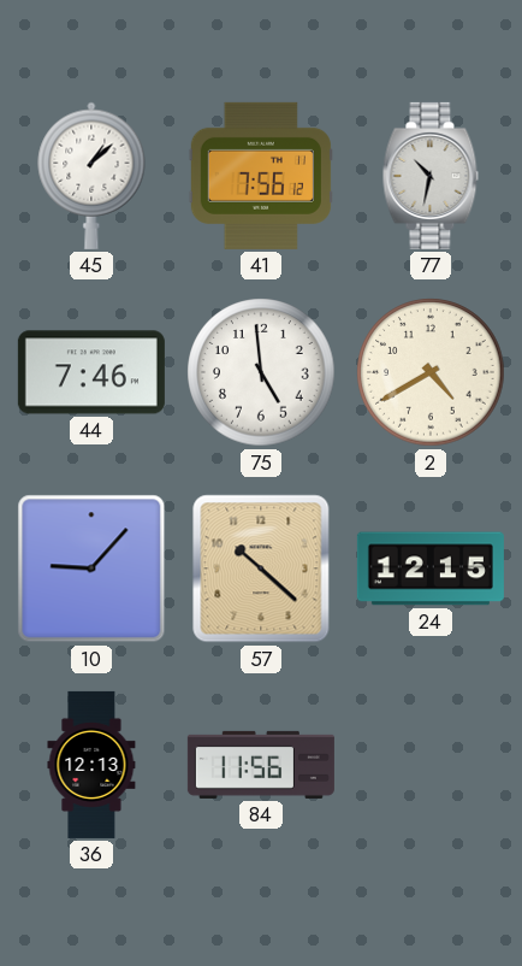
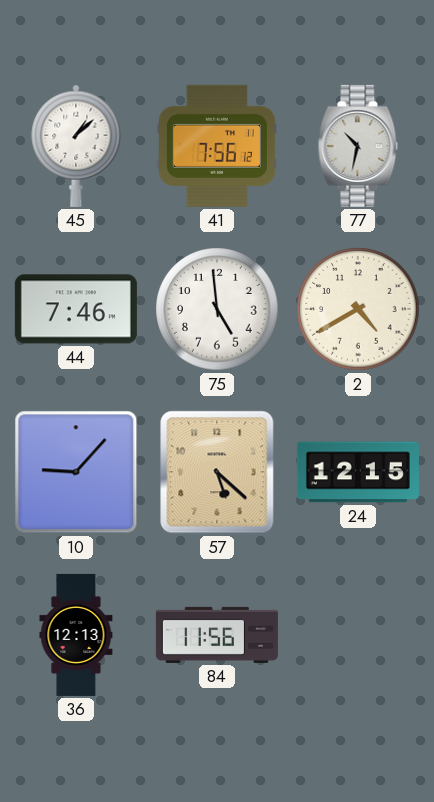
57: 10:22 -> 5:22
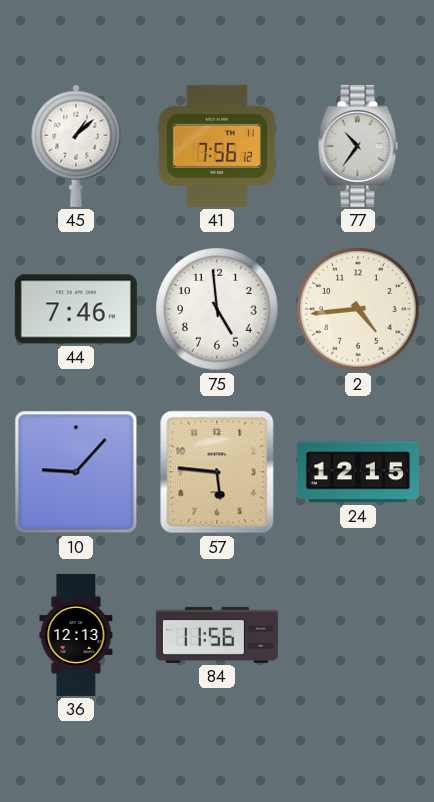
77: 10:32 -> 10:36
2: 4:40 -> 4:44
57: 5:22 -> 5:46
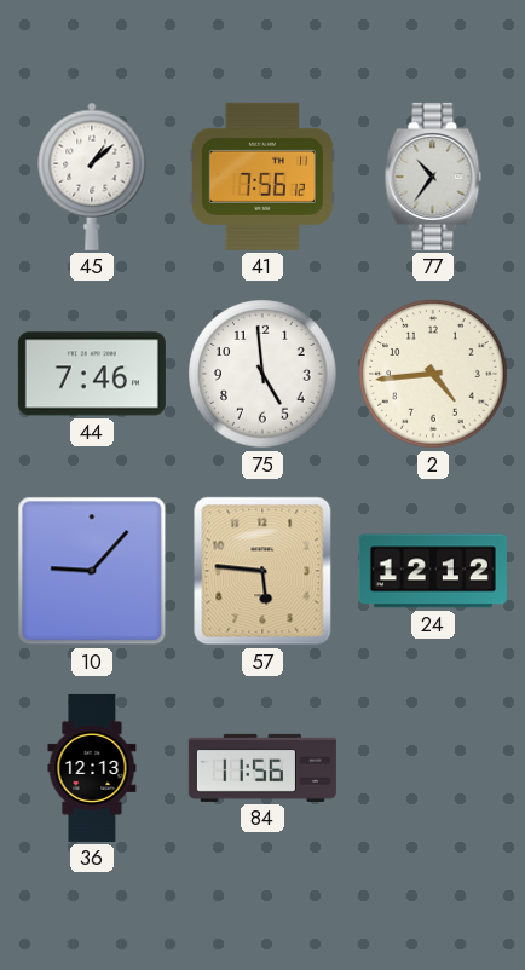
24: 12:15 -> 12:12
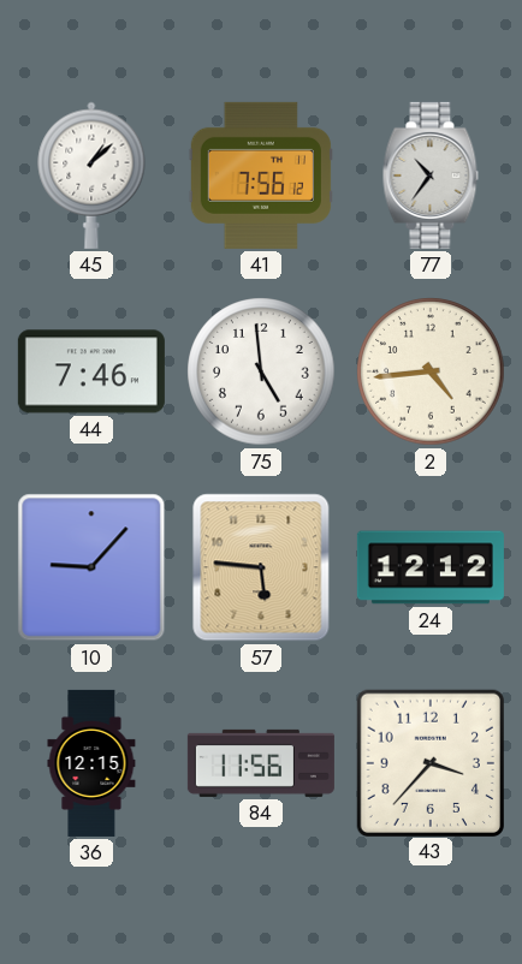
36: 12:13 -> 12:15
43: none -> 3:37
